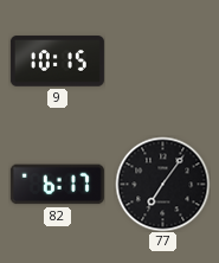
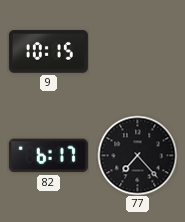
77: 7:06 -> 7:23
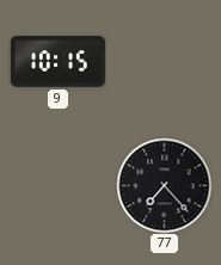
82: 6:17 -> none
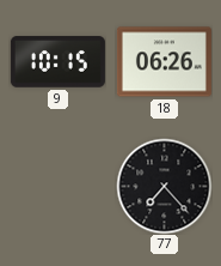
18: none -> 06:26
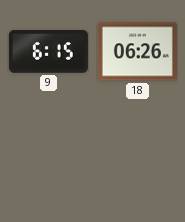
9: 10:15 -> 6:15
77: 7:23 -> none
